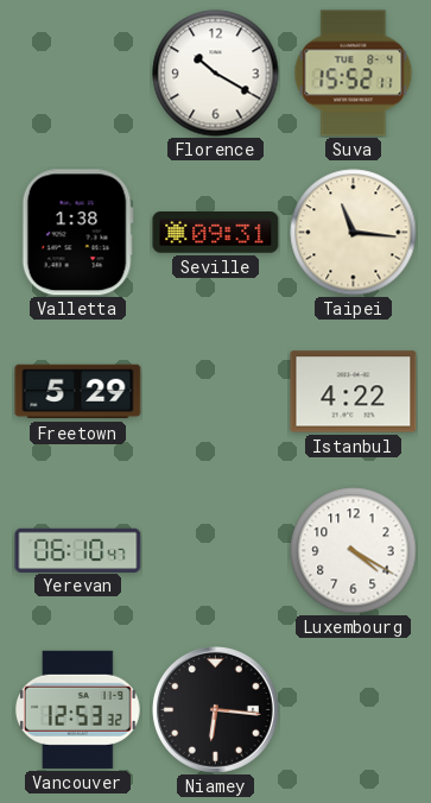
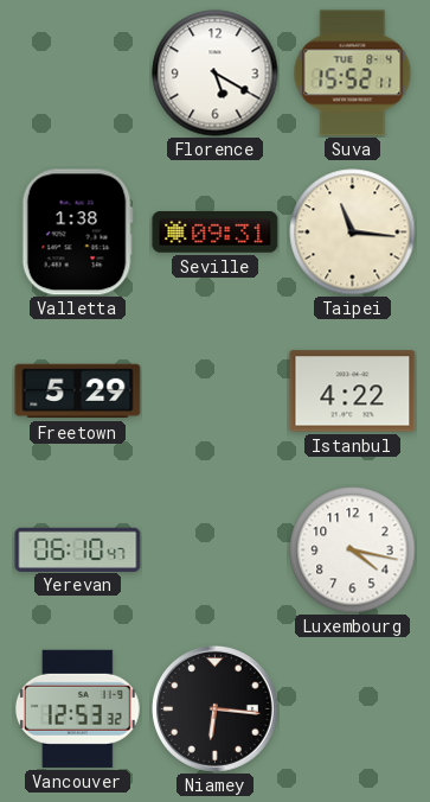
Florence: 10:20 -> 5:20
Luxembourg: 4:20 -> 4:17
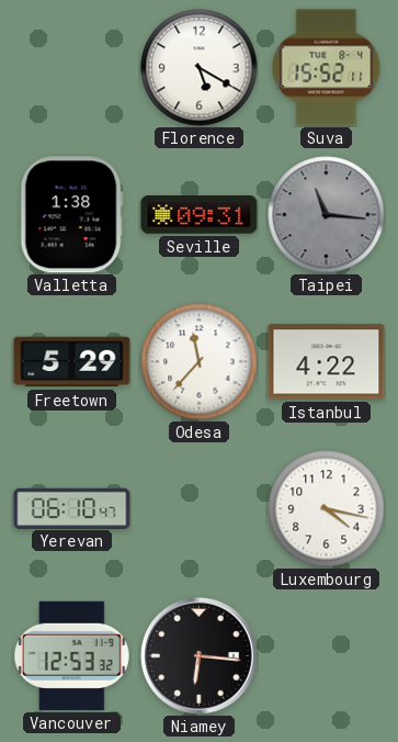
Taipei dial: cream -> grey
Odesa: none -> 11:37
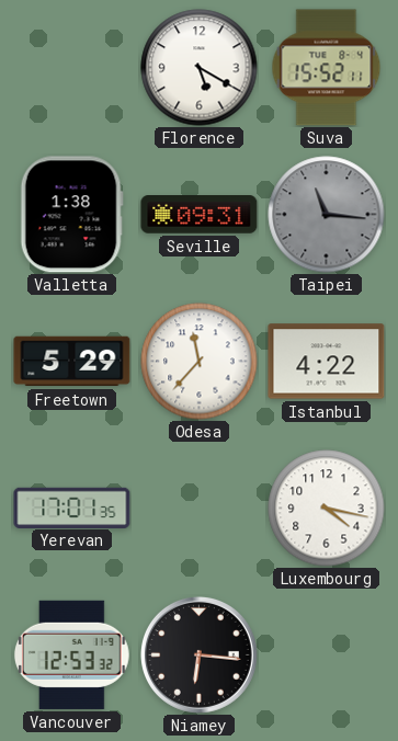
Yerevan: 06:10 -> 17:01
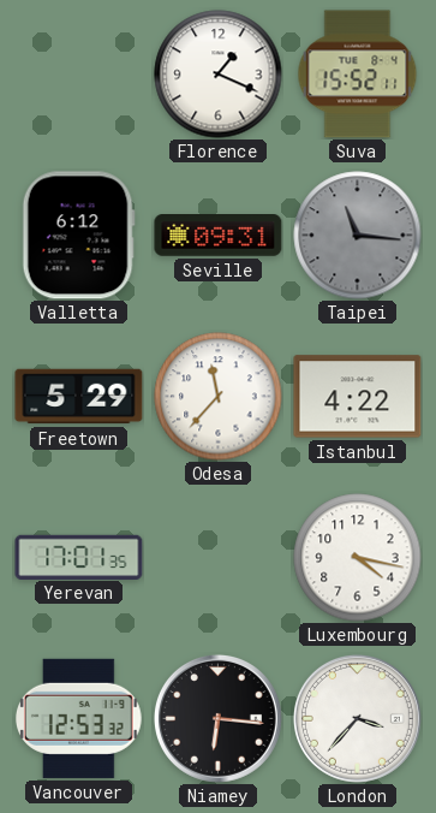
Florence: 5:20 -> 1:19
Valletta: 1:38 -> 6:12
London: none -> 3:37
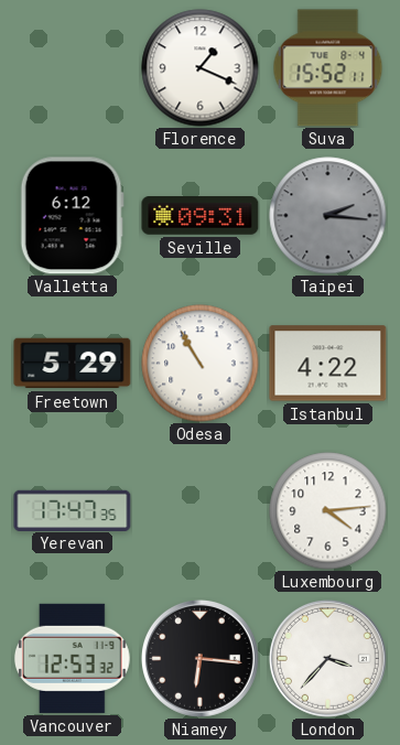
Taipei: 11:16 -> 2:16
Odesa: 11:37 -> 10:55
Yerevan: 17:01 -> 17:47
Luxembourg: 4:17 -> 4:14
